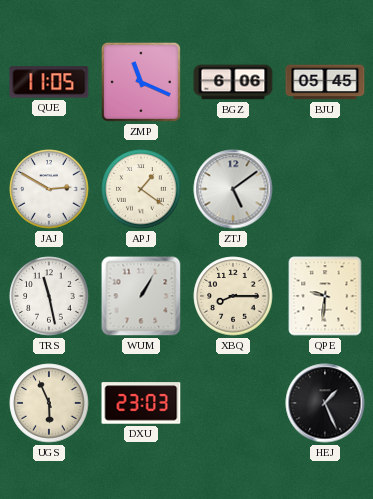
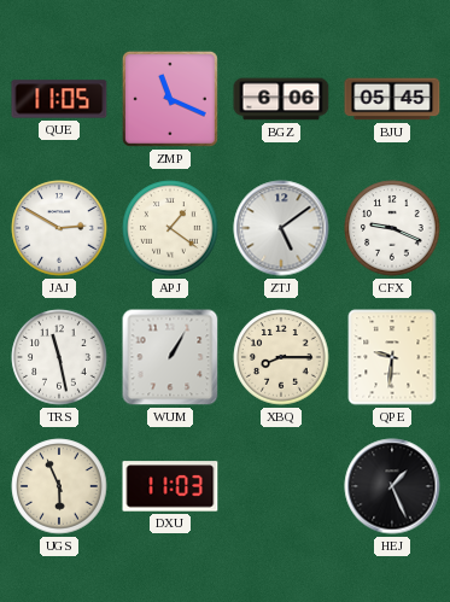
CFX: none -> 9:19
DXU: 23:03 -> 11:03
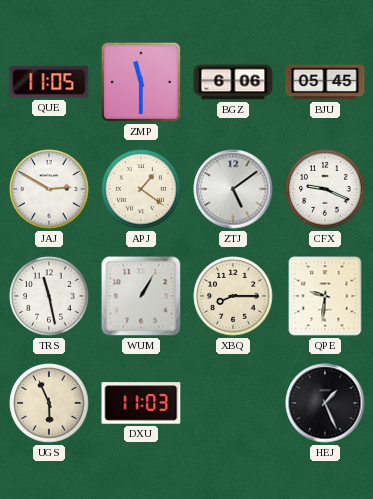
ZMP: 11:19 -> 11:30
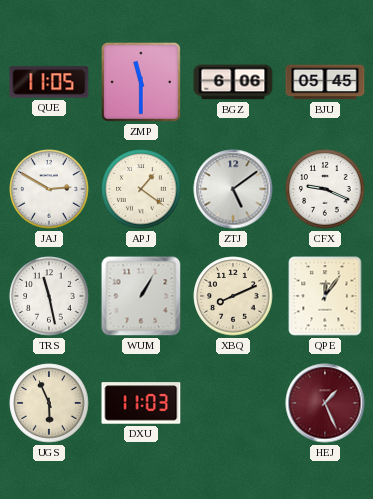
XBQ: 8:15 -> 8:11
QPE: 9:31 -> 12:06
HEJ dial: black -> burgundy
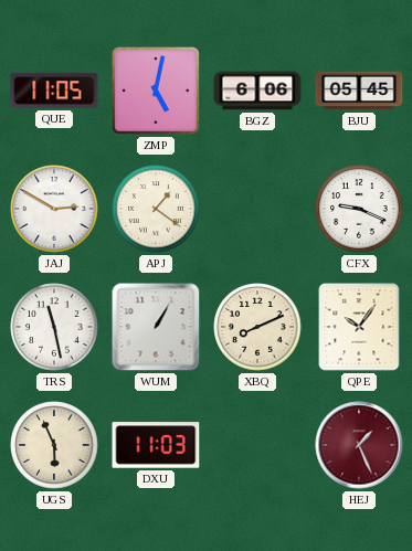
ZMP: 11:30 -> 5:02
ZTJ: 5:09 -> none
QPE: 12:06 -> 10:06
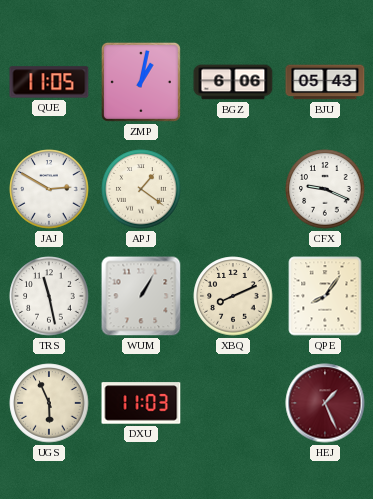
ZMP: 5:02 -> 1:02
BJU: 05:45 -> 05:43
QPE: 10:06 -> 8:06
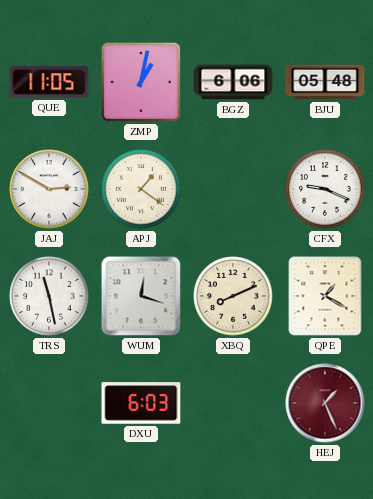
BJU: 05:43 -> 05:48
WUM: 1:05 -> 12:18
QPE: 8:06 -> 1:20
UGS: 5:56 -> none
DXU: 11:03 -> 6:03
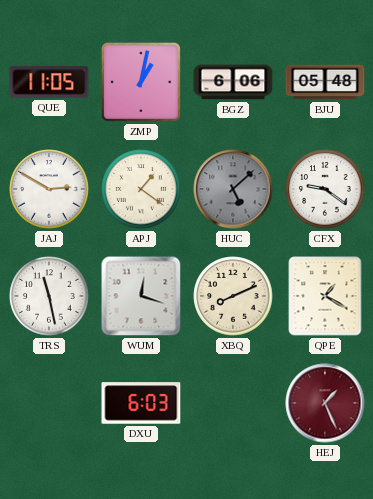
HUC: none -> 5:08
CFX: 9:19 -> 9:21
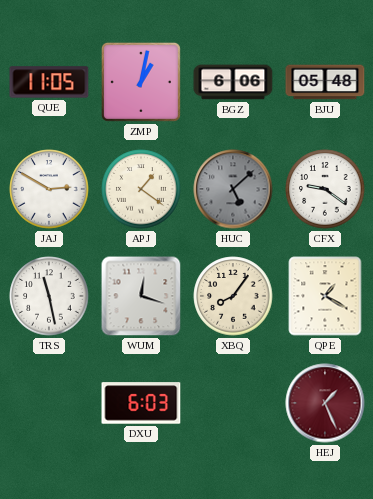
XBQ: 8:11 -> 8:06
